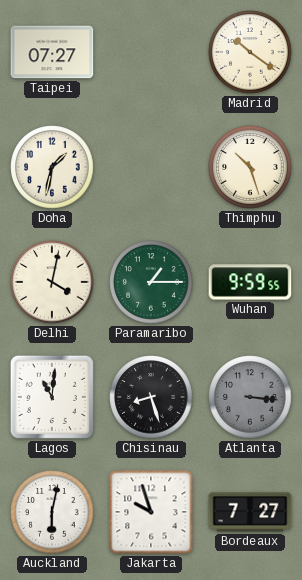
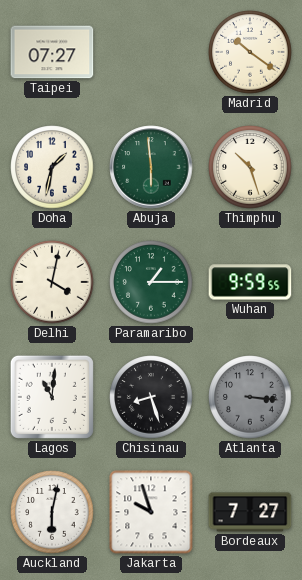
Abuja: none -> 5:59
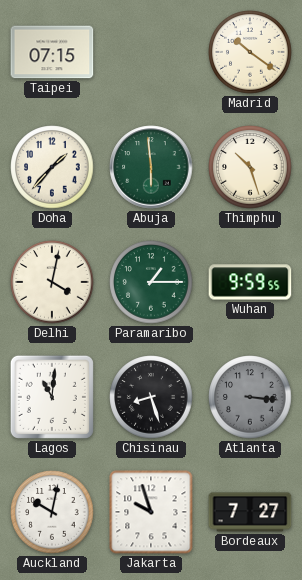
Taipei: 07:27 -> 07:15
Doha: 1:32 -> 1:37
Auckland: 6:02 -> 10:02
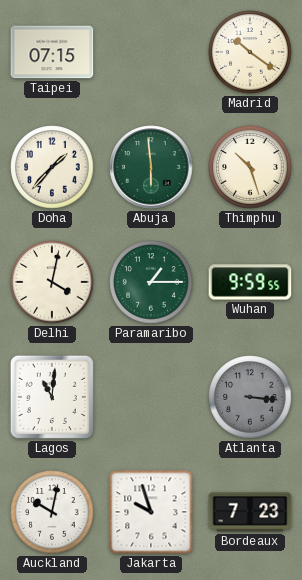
Chisinau: 8:27 -> none
Bordeaux: 7:27 -> 7:23
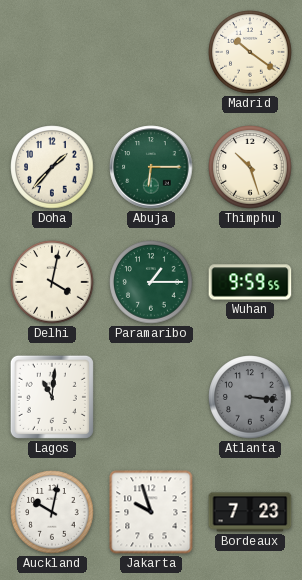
Taipei: 07:15 -> none
Abuja: 5:59 -> 6:15
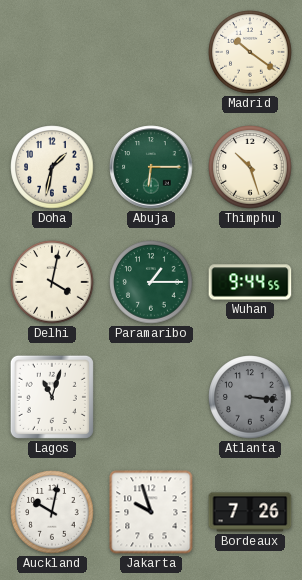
Doha: 1:37 -> 1:32
Wuhan: 9:59 -> 9:44
Lagos: 11:01 -> 11:03
Bordeaux: 7:23 -> 7:26
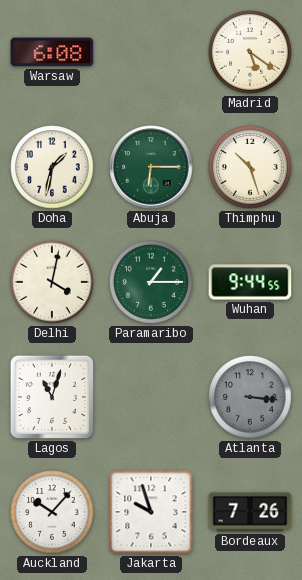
Warsaw: none -> 6:08
Madrid: 10:21 -> 5:21
Auckland: 10:02 -> 10:07
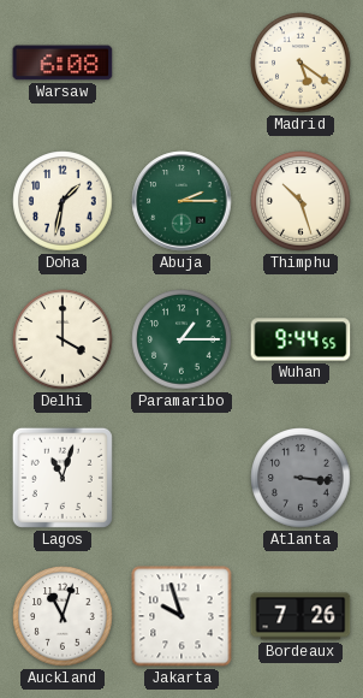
Abuja: 6:15 -> 2:15
Delhi: 4:02 -> 4:00
Auckland: 10:07 -> 11:03
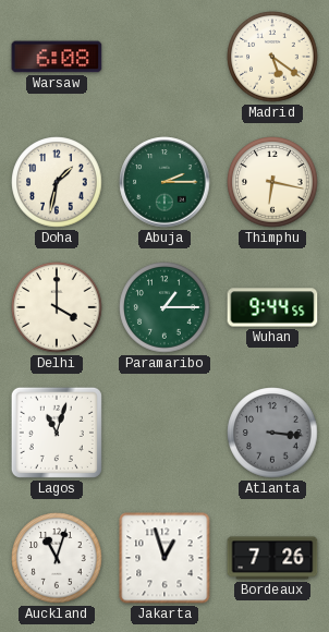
Thimphu: 10:27 -> 6:17
Jakarta: 9:57 -> 12:57
